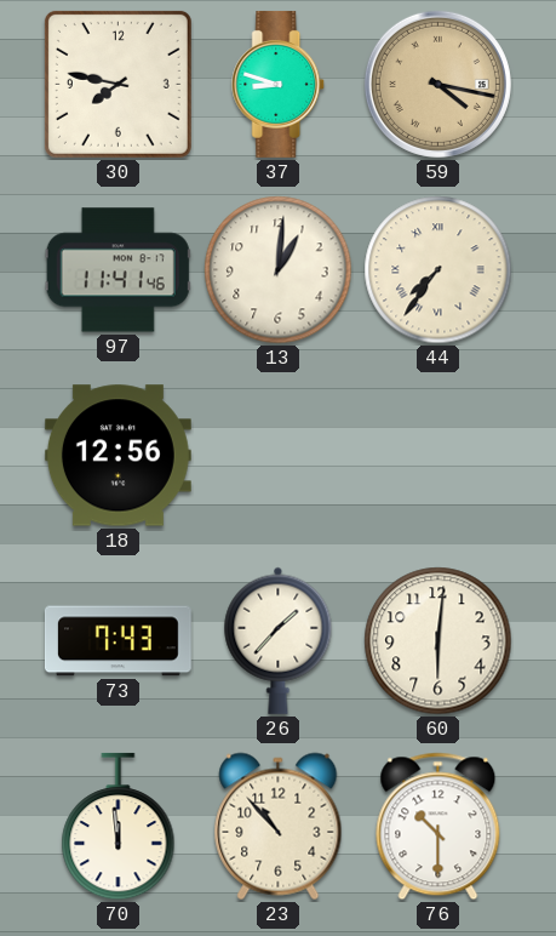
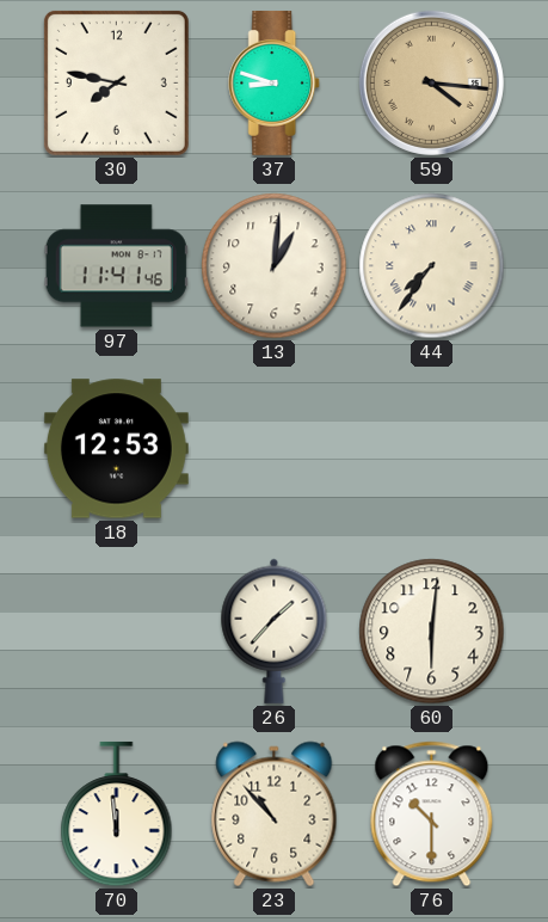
59: 4:17 -> 4:16
18: 12:56 -> 12:53
73: 7:43 -> none
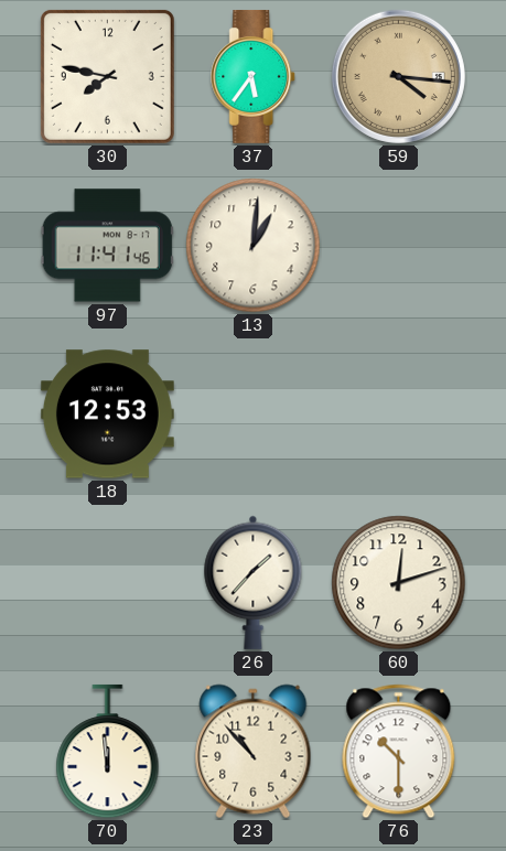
37: 8:48 -> 5:36
44: 7:36 -> none
60: 6:01 -> 12:12
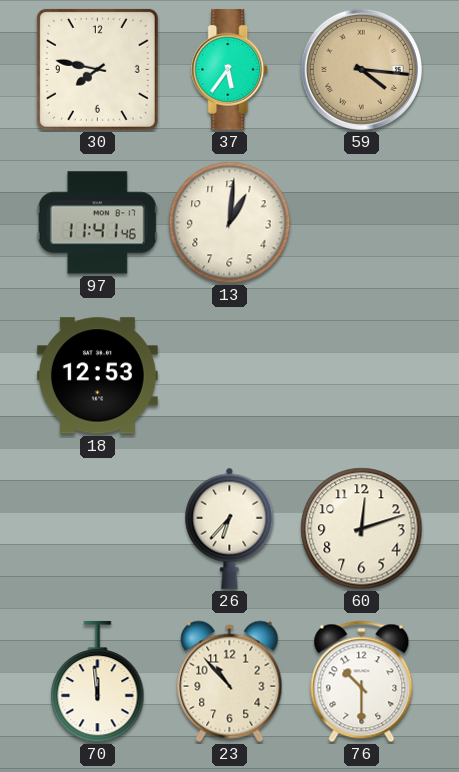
26: 1:37 -> 6:37
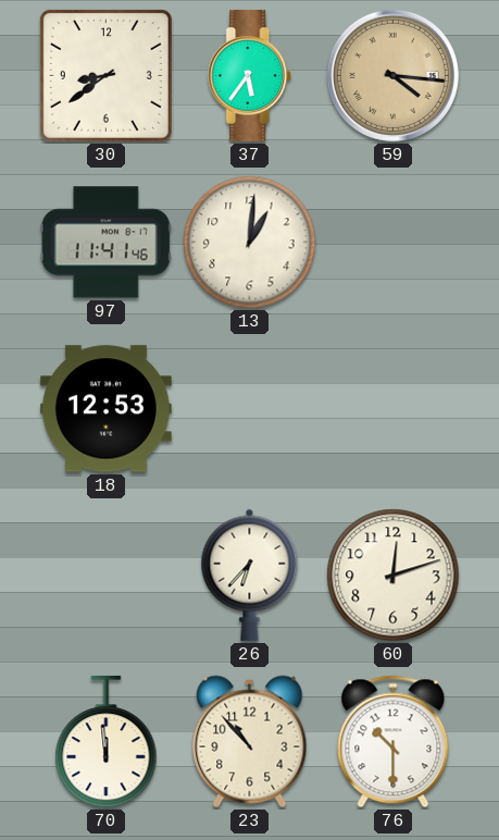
30: 7:47 -> 8:39
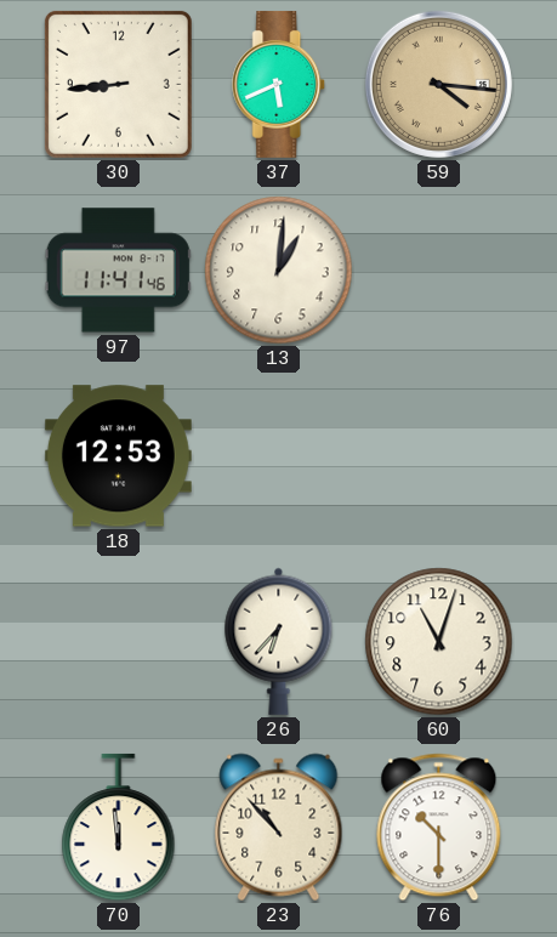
30: 8:39 -> 8:44
37: 5:36 -> 5:41
60: 12:12 -> 11:03
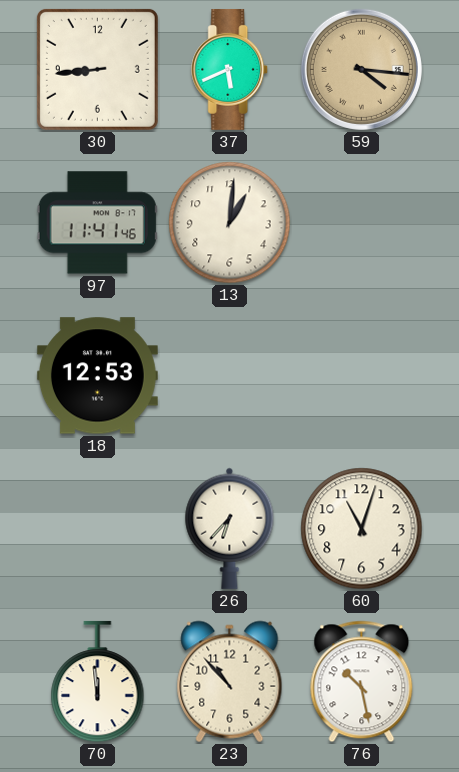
76: 10:30 -> 10:28
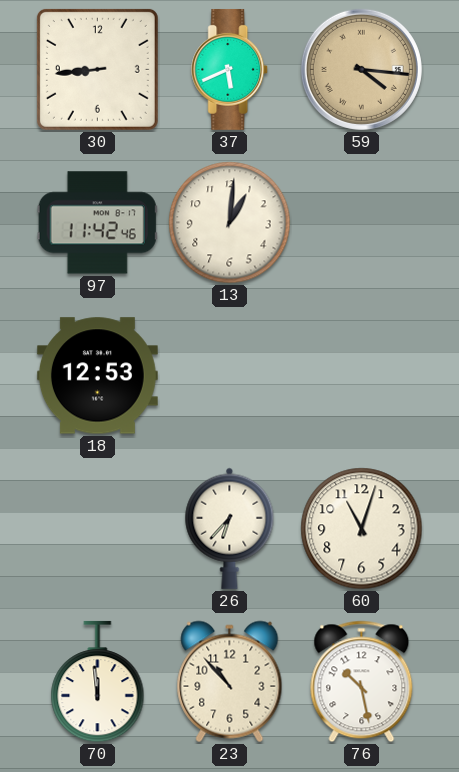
97: 11:41 -> 11:42
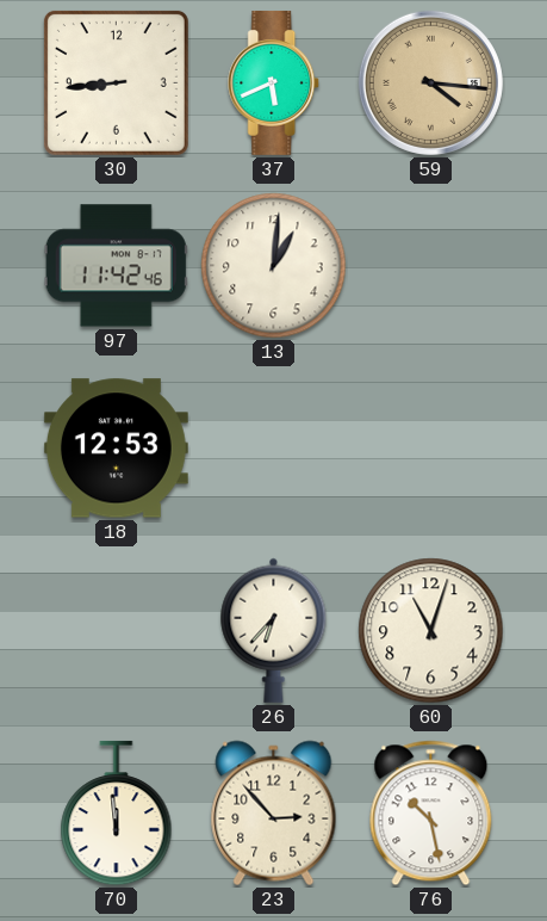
23: 10:53 -> 2:53
